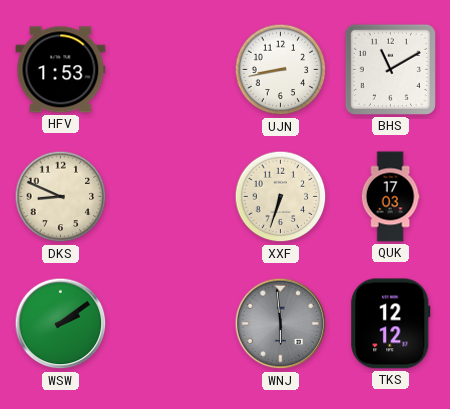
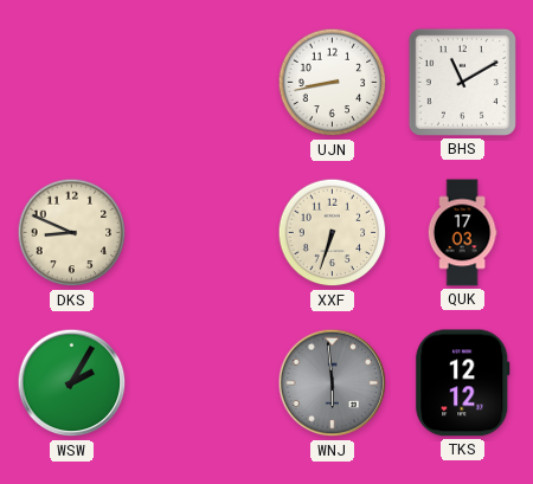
HFV: 1:53 -> none
WSW: 2:09 -> 2:05
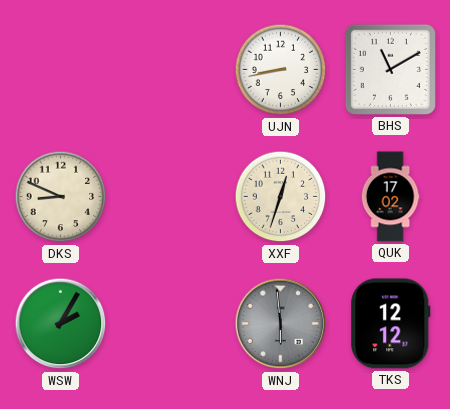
XXF: 6:33 -> 12:33
QUK: 17:03 -> 17:02
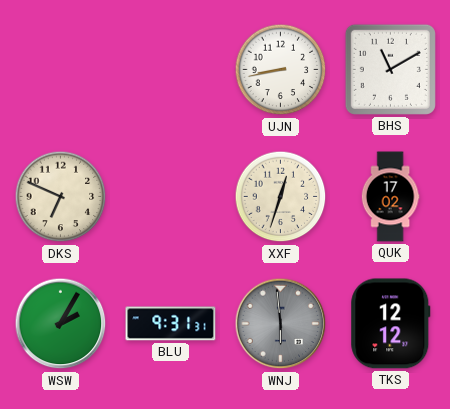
DKS: 8:49 -> 6:49
BLU: none -> 9:31
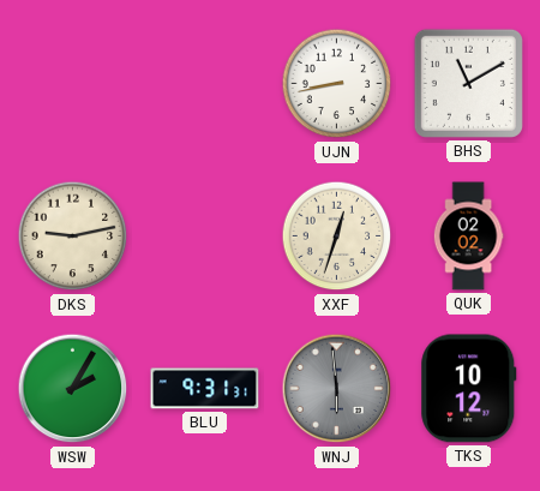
DKS: 6:49 -> 9:13
QUK: 17:02 -> 02:02
TKS: 12:12 -> 10:12
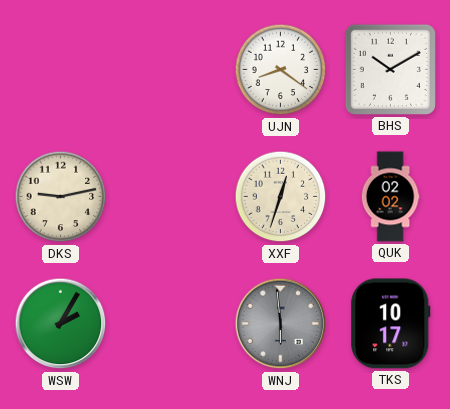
UJN: 8:43 -> 8:21
BHS: 11:10 -> 10:10
BLU: 9:31 -> none
TKS: 10:12 -> 10:17
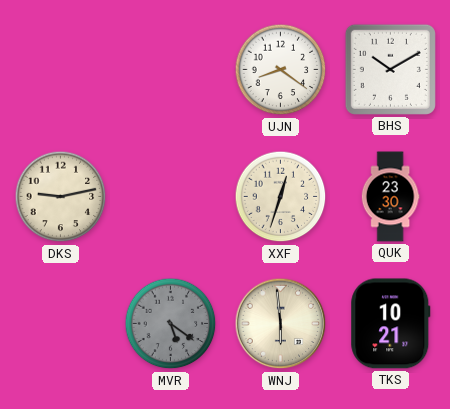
QUK: 02:02 -> 23:30
WSW: 2:05 -> none
MVR: none -> 5:21
WNJ dial: grey -> cream
TKS: 10:17 -> 10:21
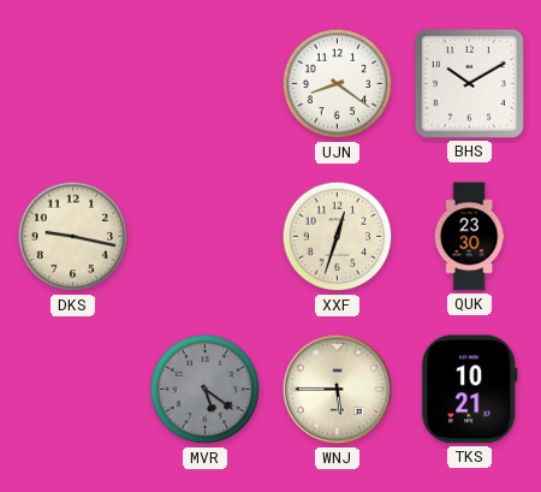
DKS: 9:13 -> 9:17
WNJ: 5:59 -> 5:45
